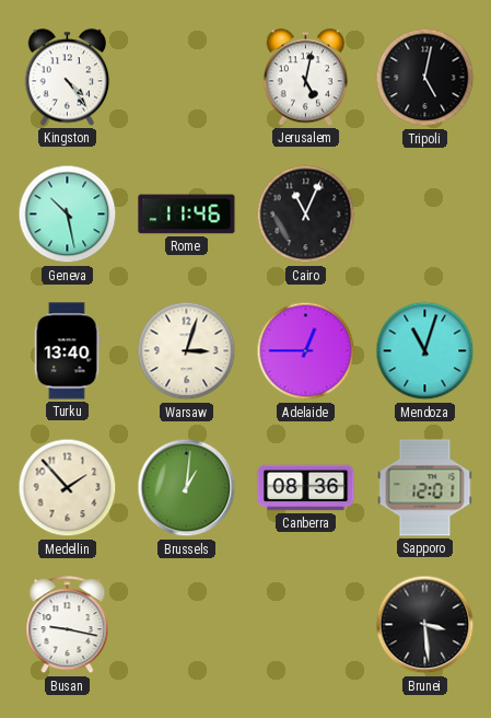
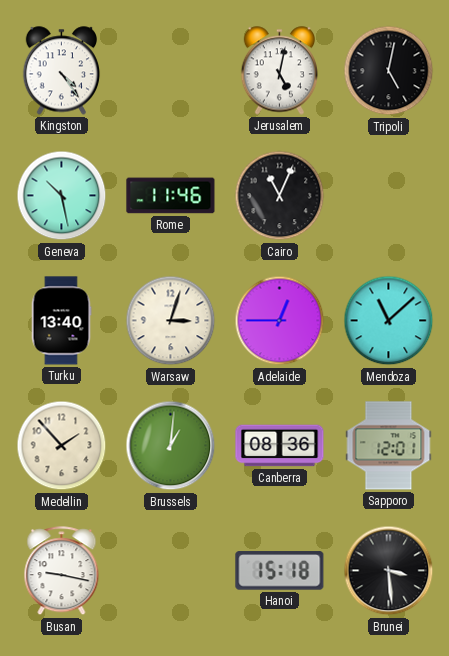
Mendoza: 11:03 -> 11:08
Hanoi: none -> 15:18
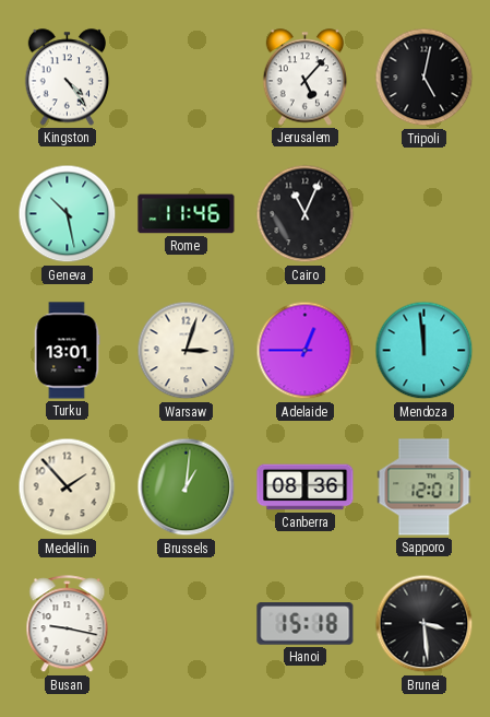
Jerusalem: 5:02 -> 5:07
Turku: 13:40 -> 13:01
Mendoza: 11:08 -> 11:59
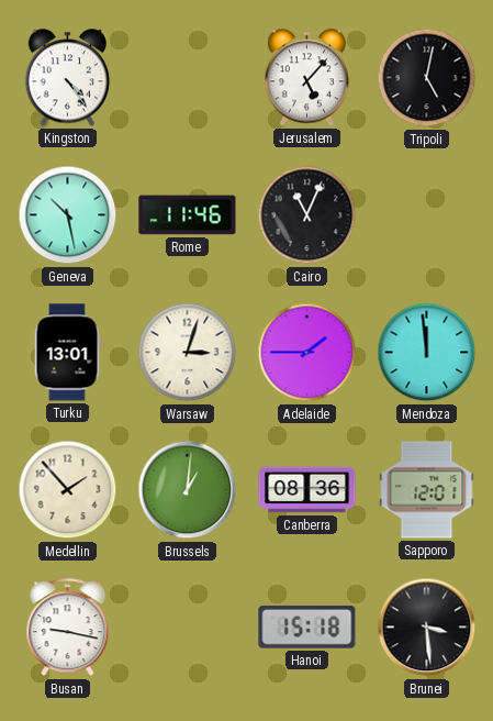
Adelaide: 12:45 -> 1:45
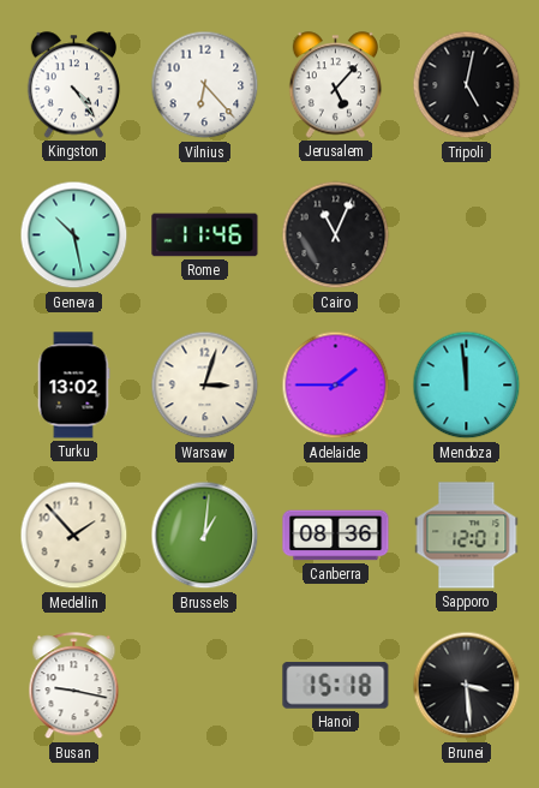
Vilnius: none -> 6:23
Turku: 13:01 -> 13:02
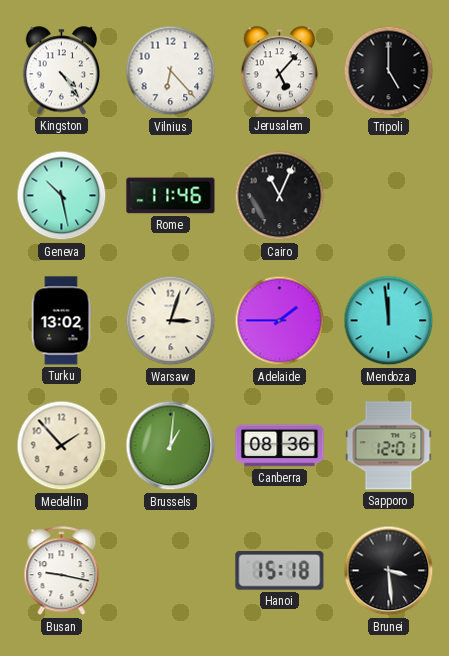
Tripoli: 5:02 -> 5:00
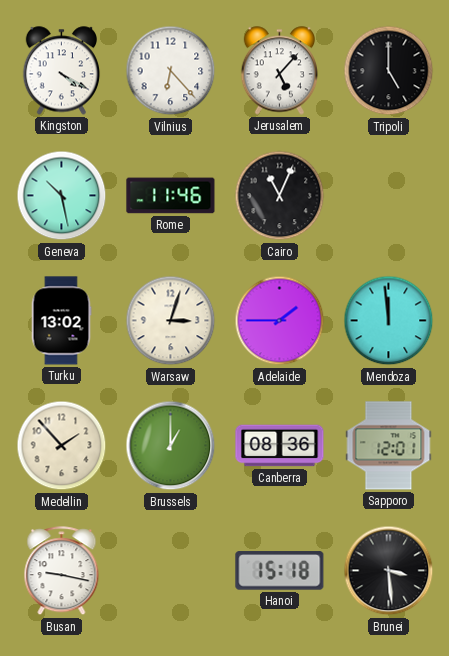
Kingston: 4:24 -> 4:20
Brussels: 1:01 -> 1:00
